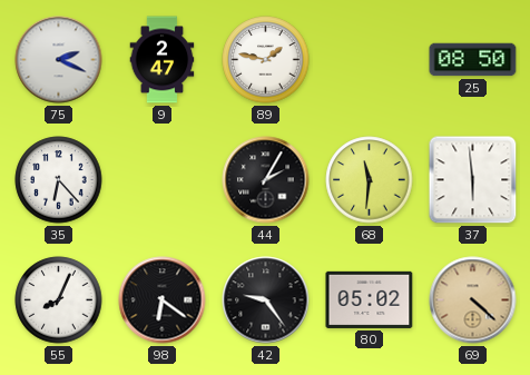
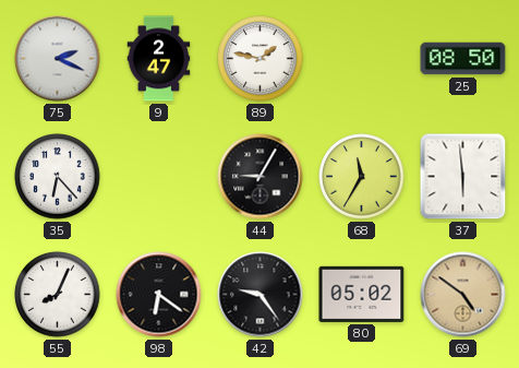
44: 2:05 -> 9:05
68: 11:31 -> 11:35
69: 4:22 -> 4:51
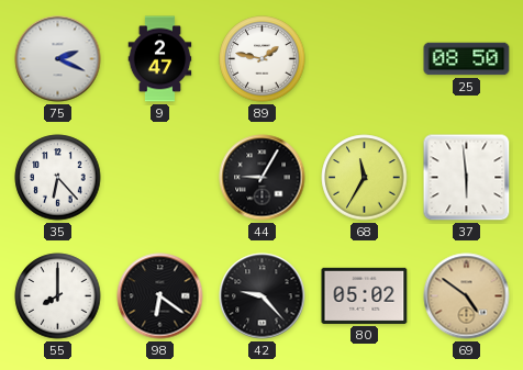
55: 8:04 -> 8:00
42: 9:24 -> 9:23
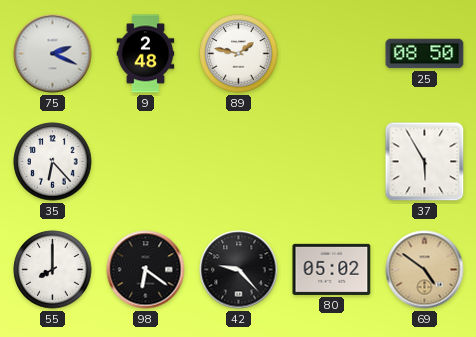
9: 2:47 -> 2:48
44: 9:05 -> none
68: 11:35 -> none
37: 5:59 -> 5:55
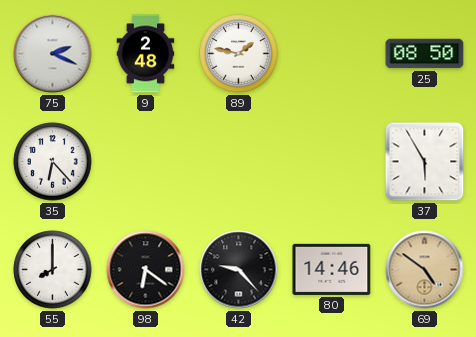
80: 05:02 -> 14:46
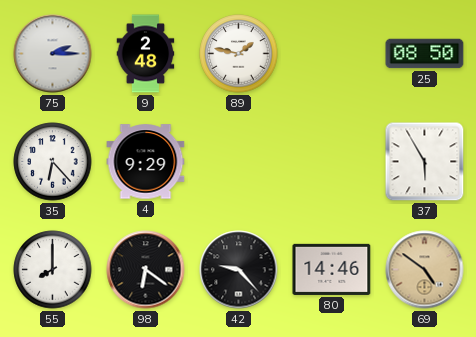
75: 2:19 -> 2:15
4: none -> 9:29
